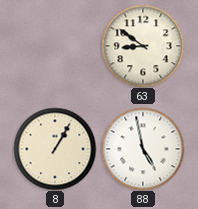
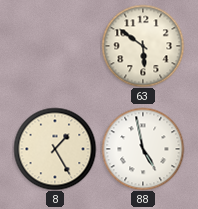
63: 8:51 -> 5:51
8: 1:05 -> 1:25
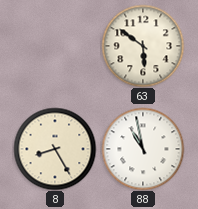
8: 1:25 -> 8:25
88: 4:58 -> 10:58
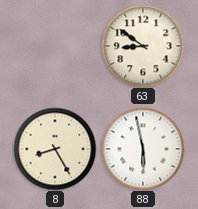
63: 5:51 -> 8:51
88: 10:58 -> 5:58
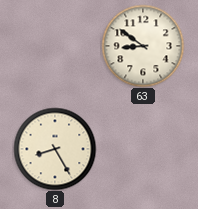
88: 5:58 -> none
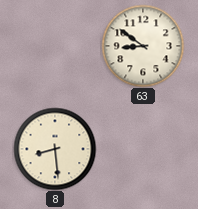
8: 8:25 -> 8:29
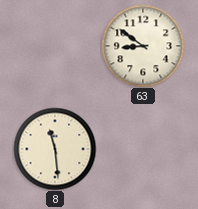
8: 8:29 -> 11:29
